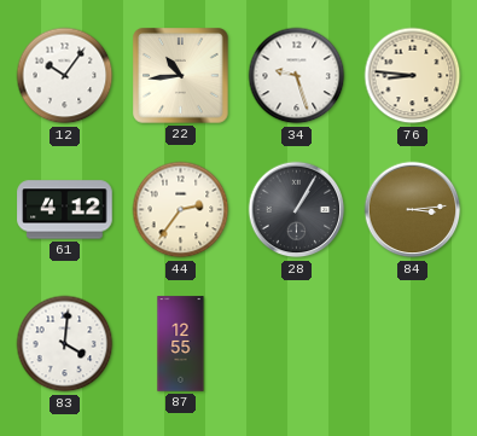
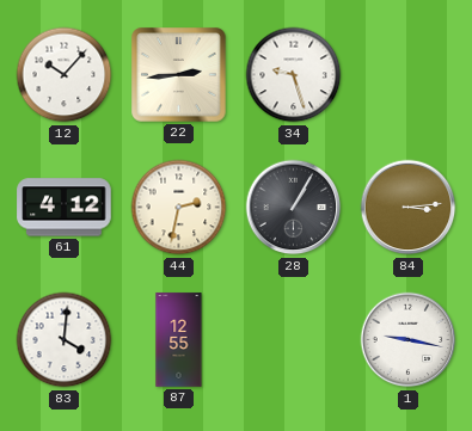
12: 10:06 -> 10:07
22: 10:44 -> 2:44
76: 8:46 -> none
44: 2:36 -> 2:32
1: none -> 9:17
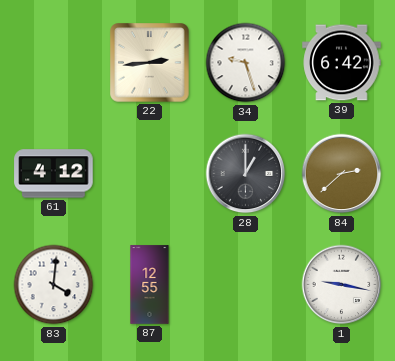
12: 10:07 -> none
39: none -> 6:42
44: 2:32 -> none
28: 1:05 -> 1:00
84: 3:14 -> 2:38
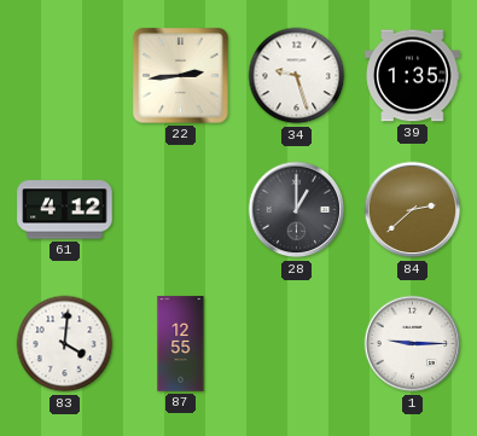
39: 6:42 -> 1:35
1: 9:17 -> 9:15
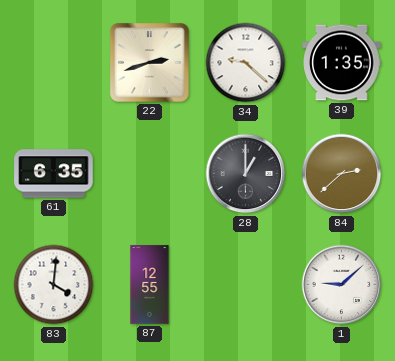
22: 2:44 -> 2:42
34: 9:27 -> 9:22
61: 4:12 -> 6:35
1: 9:15 -> 9:08
